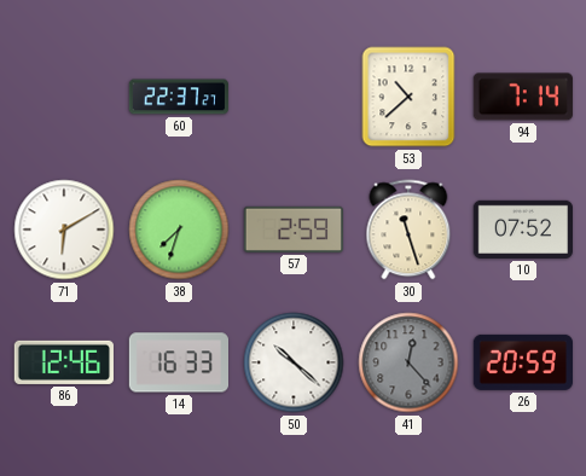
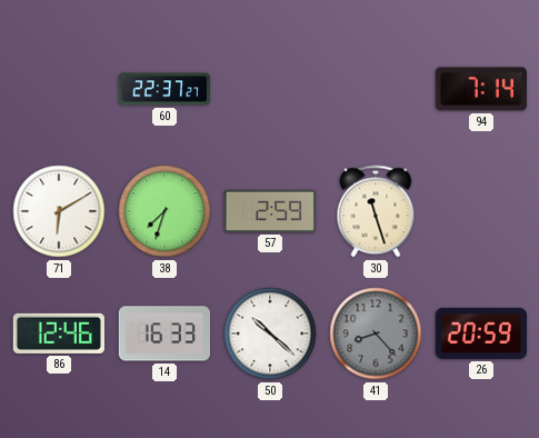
53: 10:38 -> none
10: 07:52 -> none
41: 12:23 -> 8:23
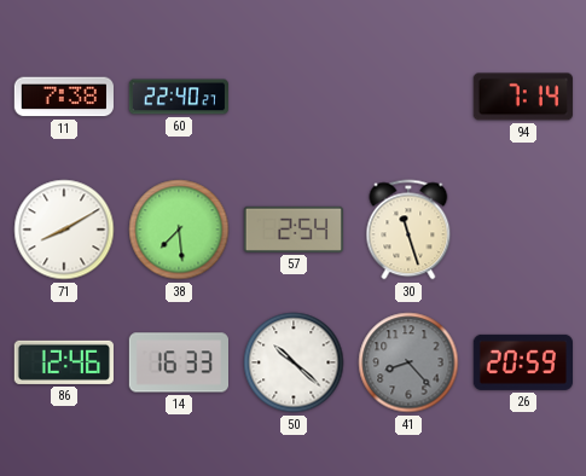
11: none -> 7:38
60: 22:37 -> 22:40
71: 6:10 -> 8:10
38: 7:33 -> 7:29
57: 2:59 -> 2:54
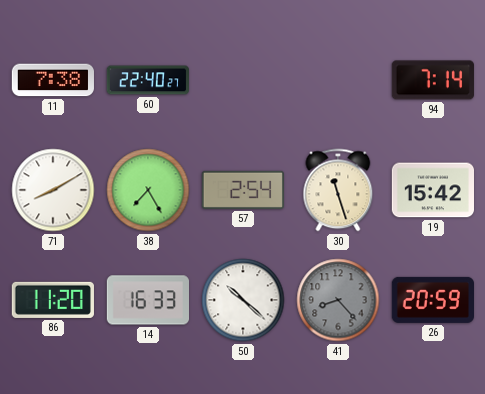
38: 7:29 -> 7:25
19: none -> 15:42
86: 12:46 -> 11:20
